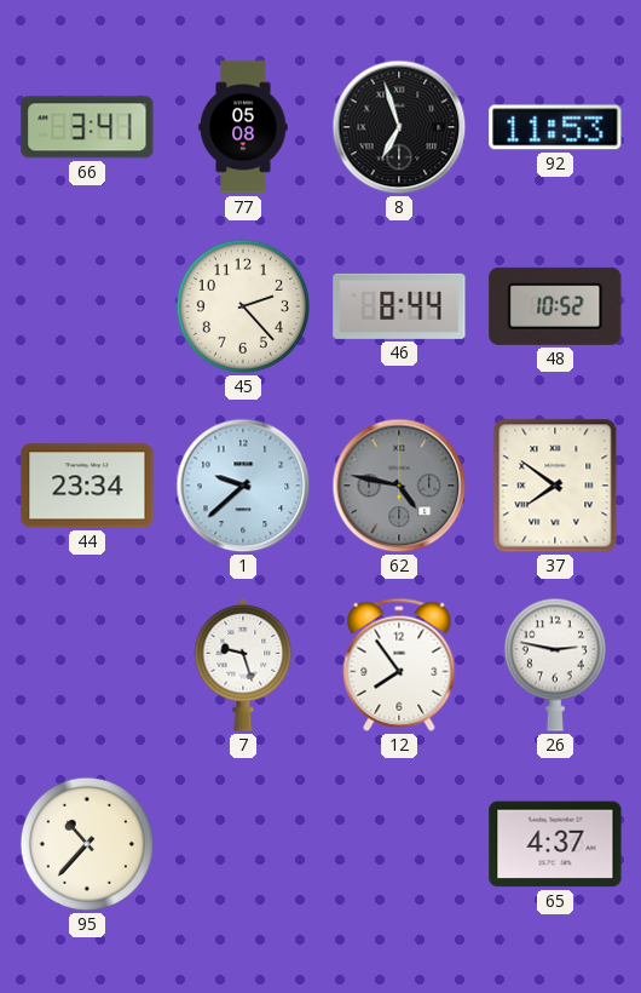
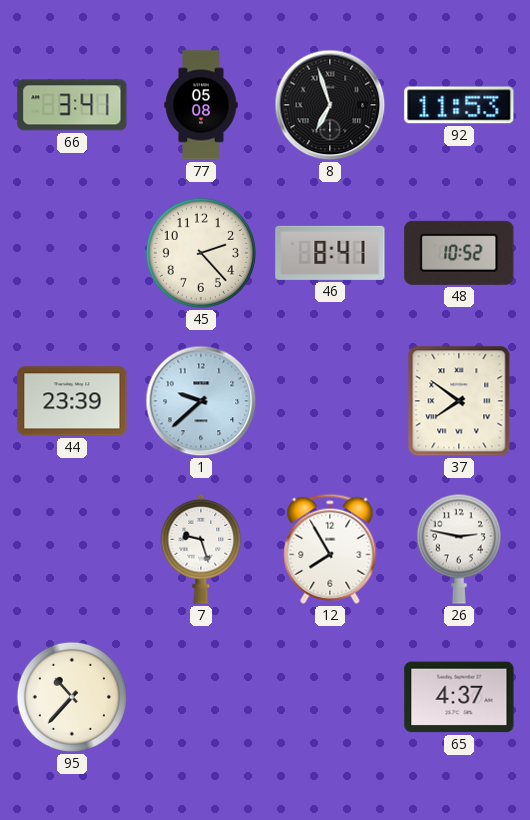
46: 8:44 -> 8:41
44: 23:34 -> 23:39
62: 4:47 -> none
12: 7:54 -> 7:55
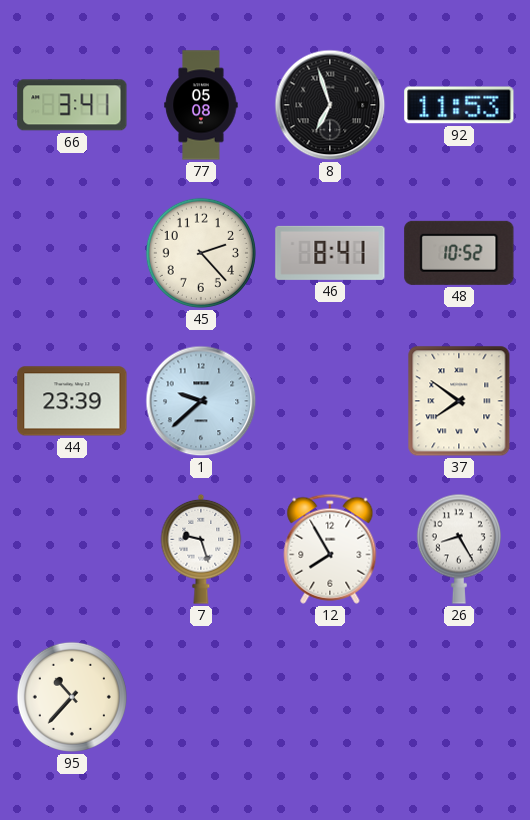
26: 2:47 -> 8:25
65: 4:37 -> none
